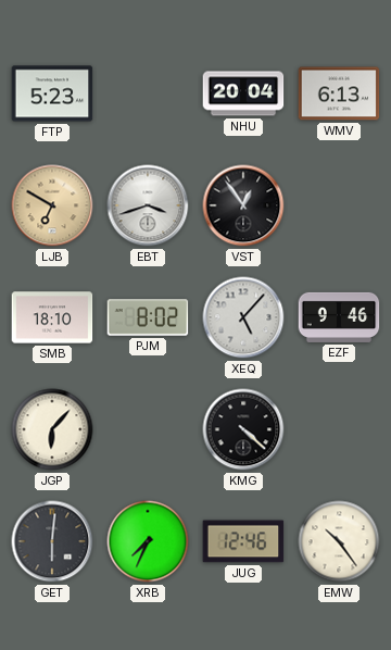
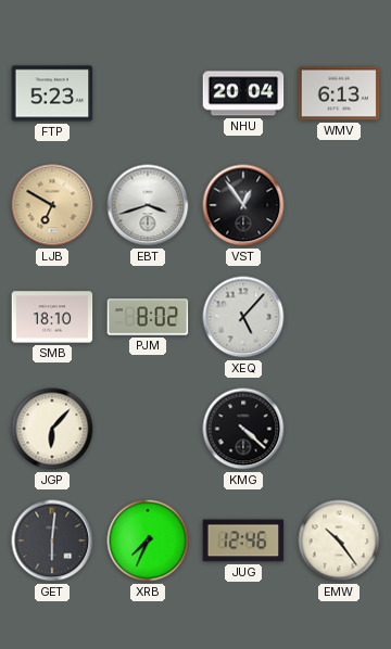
EZF: 9:46 -> none
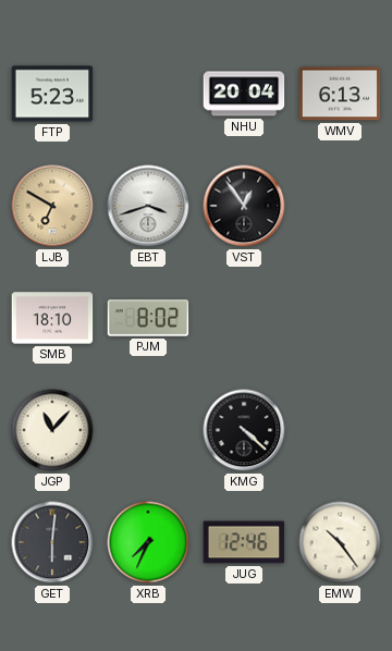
XEQ: 5:07 -> none
JGP: 6:07 -> 11:07
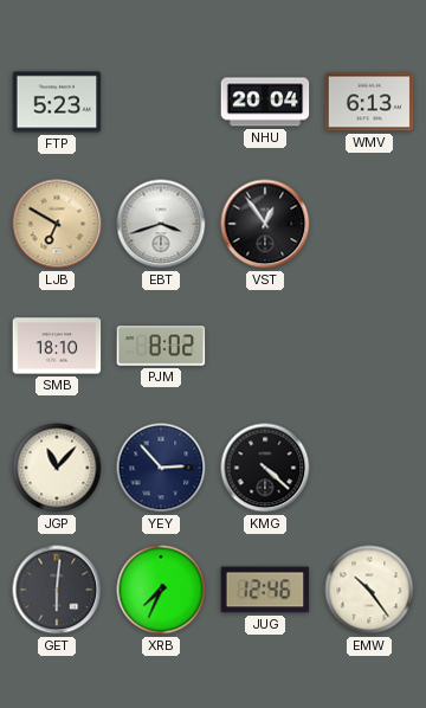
YEY: none -> 2:53
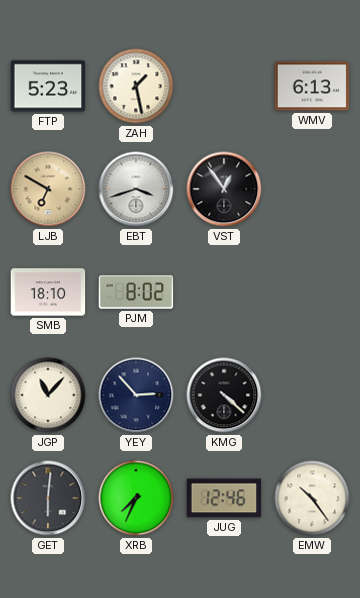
ZAH: none -> 1:28
NHU: 20:04 -> none
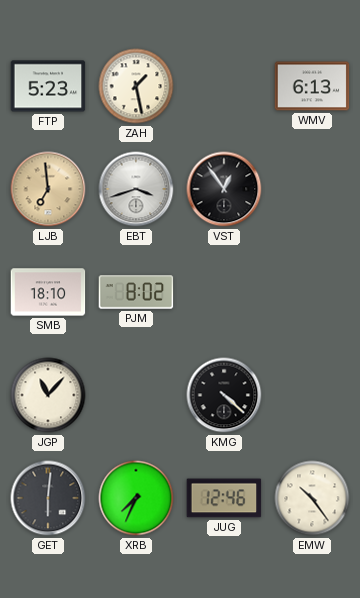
LJB: 6:50 -> 6:59
YEY: 2:53 -> none
